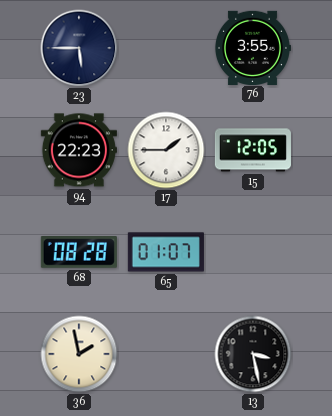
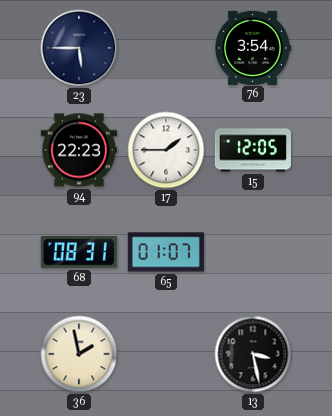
76: 3:55 -> 3:54
68: 08:28 -> 08:31
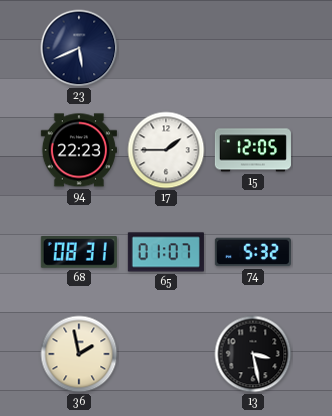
23: 5:45 -> 5:41
76: 3:54 -> none
74: none -> 5:32
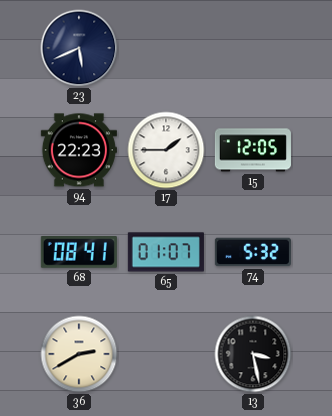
68: 08:31 -> 08:41
36: 1:58 -> 2:40
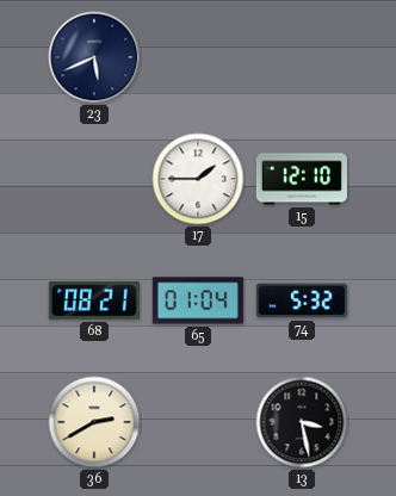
94: 22:23 -> none
15: 12:05 -> 12:10
68: 08:41 -> 08:21
65: 01:07 -> 01:04
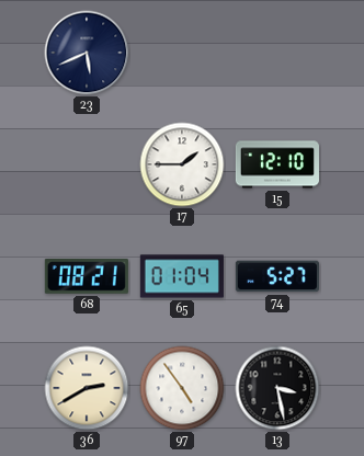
74: 5:32 -> 5:27
97: none -> 4:54
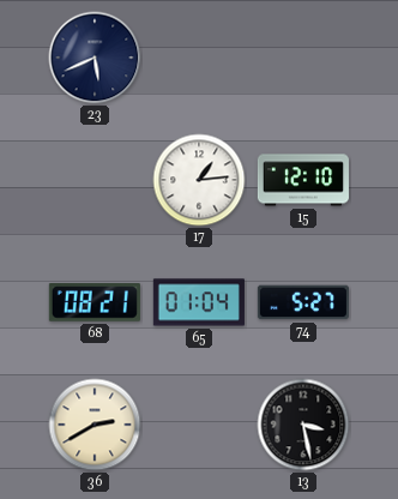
17: 1:45 -> 1:14
97: 4:54 -> none
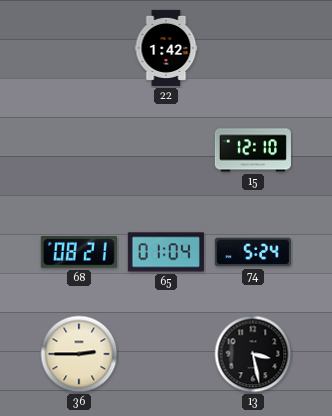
23: 5:41 -> none
22: none -> 1:42
17: 1:14 -> none
74: 5:27 -> 5:24
36: 2:40 -> 2:45
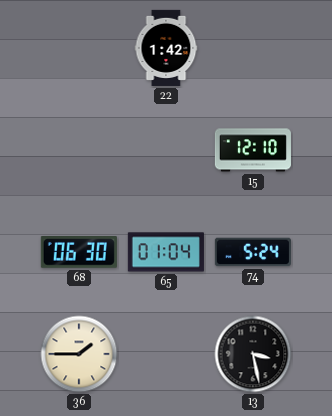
68: 08:21 -> 06:30
36: 2:45 -> 1:45
